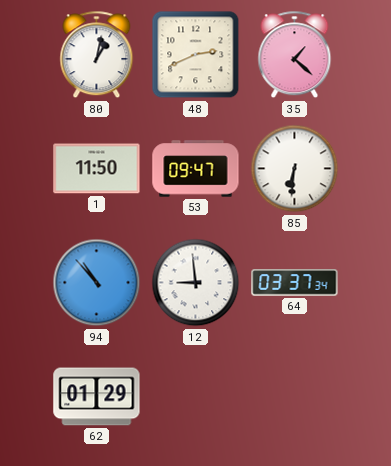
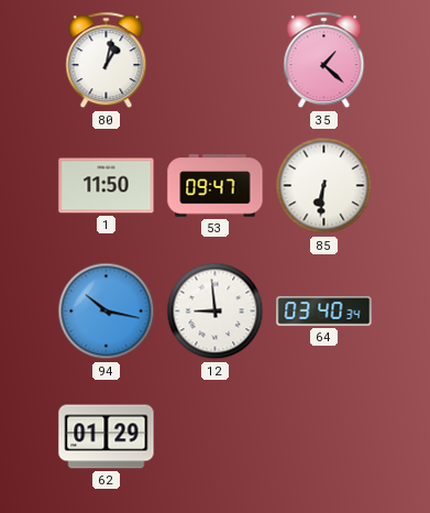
48: 2:41 -> none
94: 10:53 -> 10:17
64: 03:37 -> 03:40
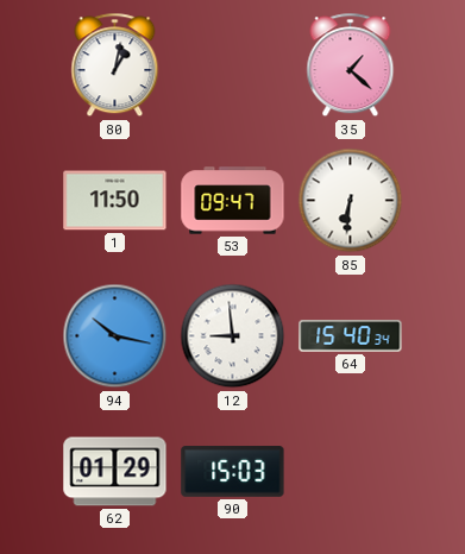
64: 03:40 -> 15:40
90: none -> 15:03
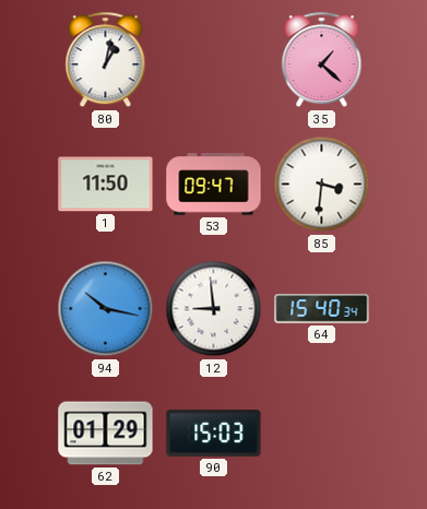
85: 6:31 -> 3:31
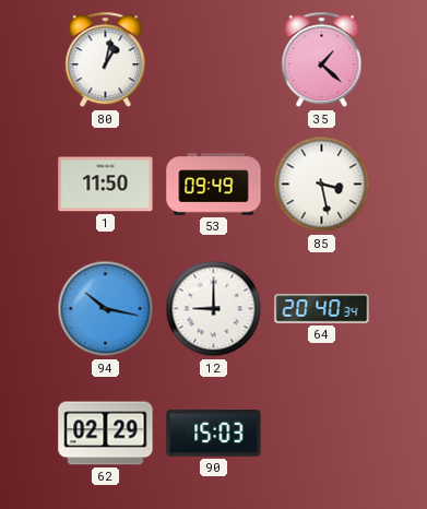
53: 09:47 -> 09:49
85: 3:31 -> 3:28
12: 8:59 -> 9:00
64: 15:40 -> 20:40
62: 01:29 -> 02:29
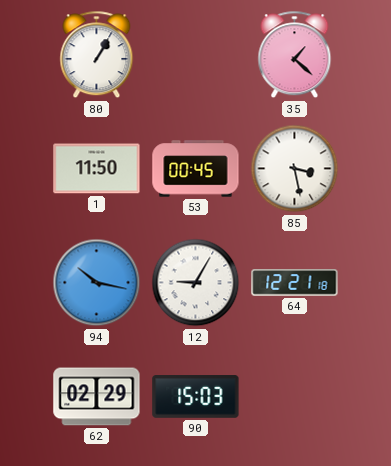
80: 1:02 -> 1:05
53: 09:49 -> 00:45
12: 9:00 -> 9:05
64: 20:40 -> 12:21
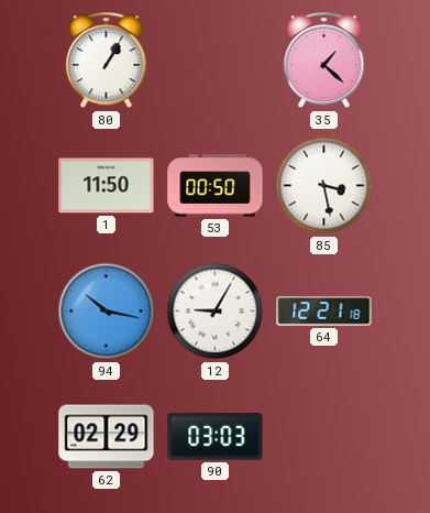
53: 00:45 -> 00:50
90: 15:03 -> 03:03
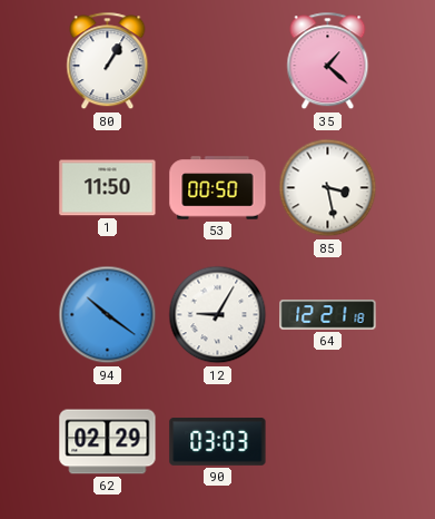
94: 10:17 -> 10:21
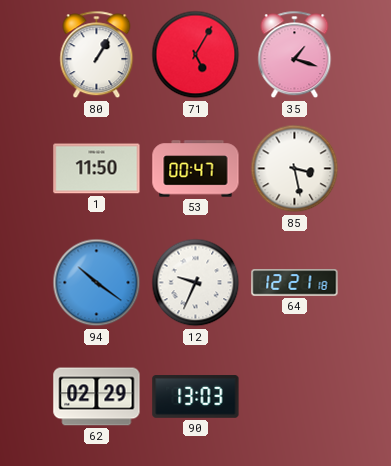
71: none -> 5:05
35: 1:22 -> 1:18
53: 00:50 -> 00:47
12: 9:05 -> 9:34
90: 03:03 -> 13:03
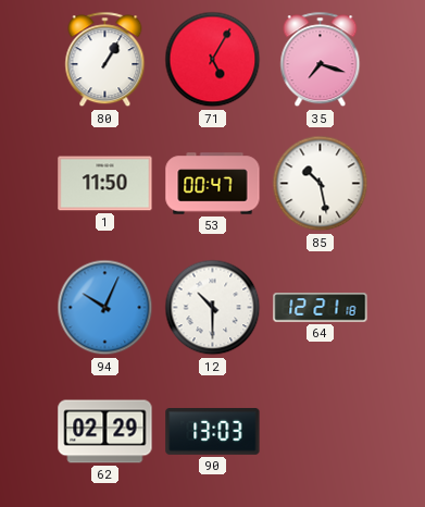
35: 1:18 -> 7:18
85: 3:28 -> 10:28
94: 10:21 -> 10:04
12: 9:34 -> 10:30
